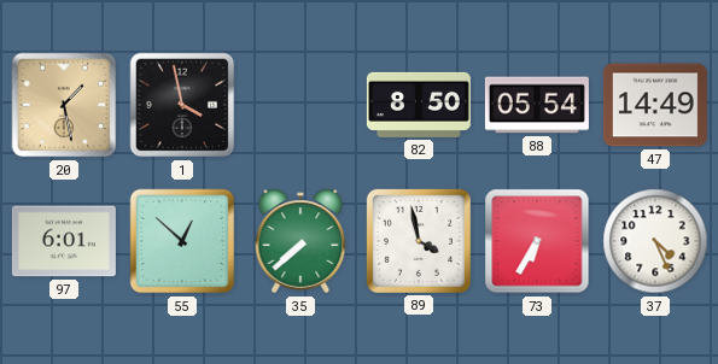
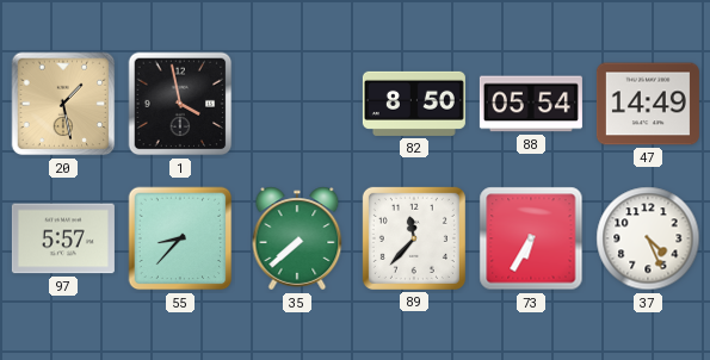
97: 6:01 -> 5:57
55: 12:52 -> 8:37
89: 3:58 -> 11:37
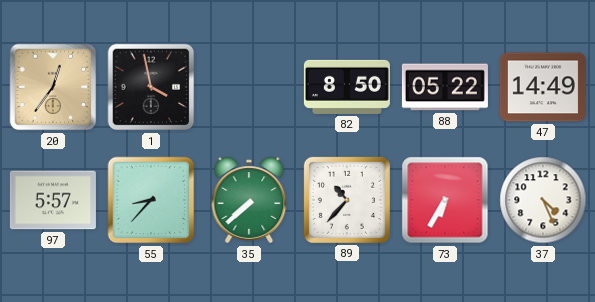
20: 1:28 -> 12:36
88: 05:54 -> 05:22
89: 11:37 -> 10:37
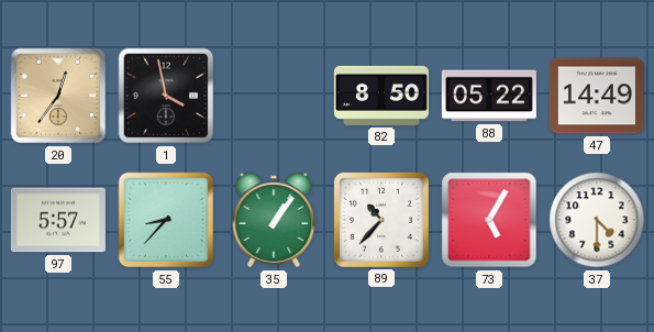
35: 7:38 -> 1:06
73: 6:35 -> 5:05
37: 4:26 -> 4:30
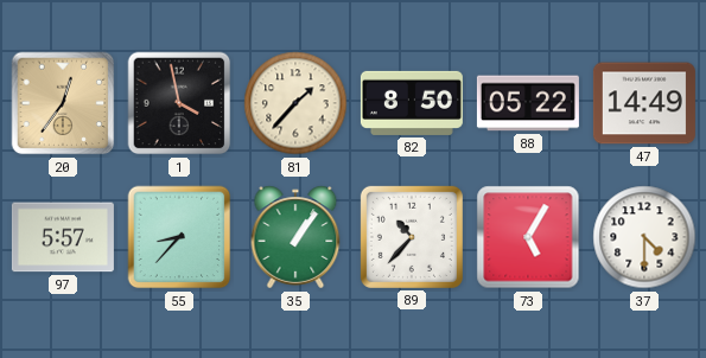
81: none -> 1:37
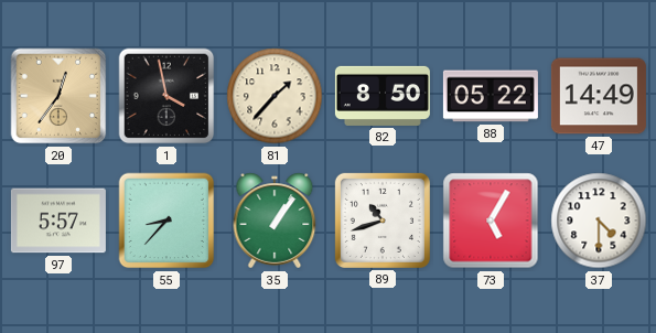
89: 10:37 -> 10:42
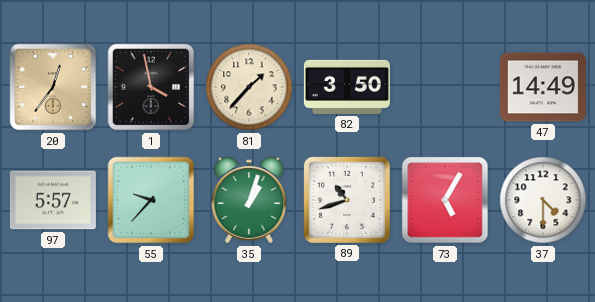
82: 8:50 -> 3:50
88: 05:22 -> none
55: 8:37 -> 9:37
35: 1:06 -> 1:03
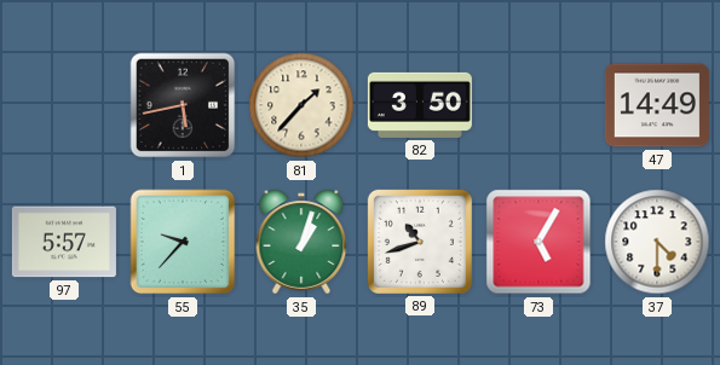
20: 12:36 -> none
1: 3:58 -> 5:43
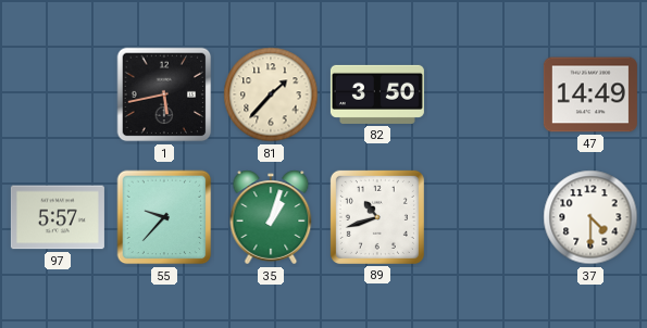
73: 5:05 -> none
